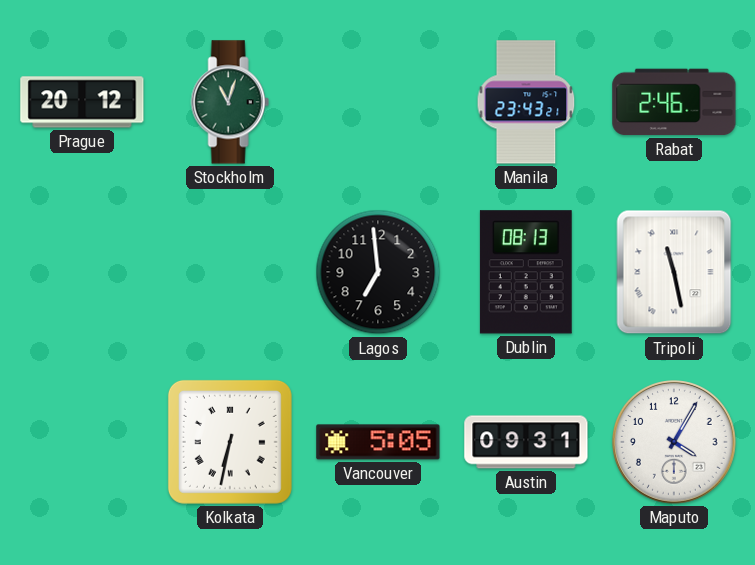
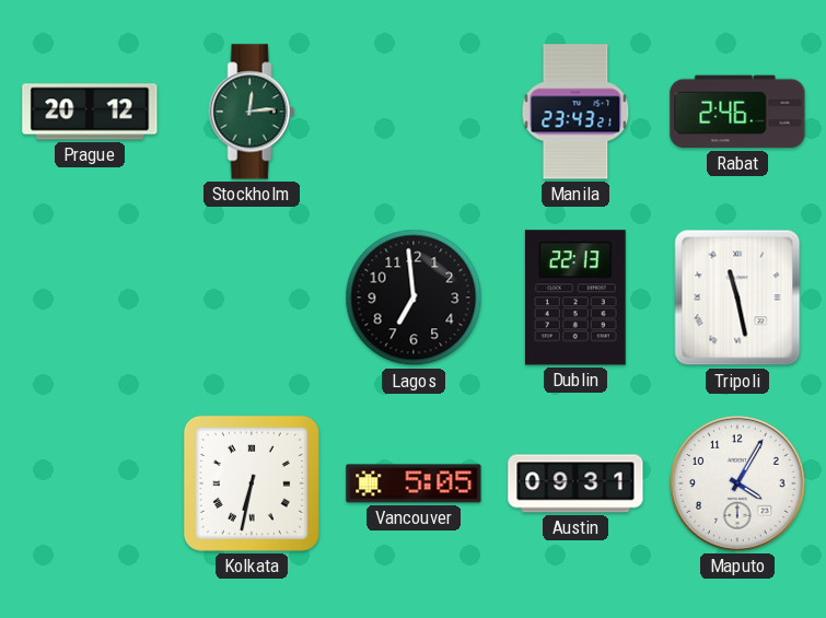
Stockholm: 11:03 -> 12:14
Dublin: 08:13 -> 22:13
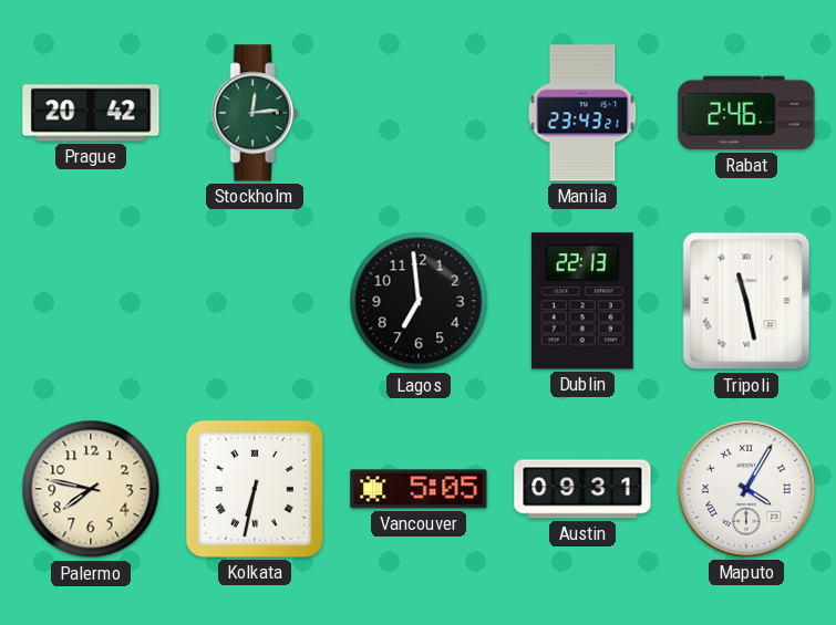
Prague: 20:12 -> 20:42
Palermo: none -> 7:47
Maputo numerals: Arabic -> Roman
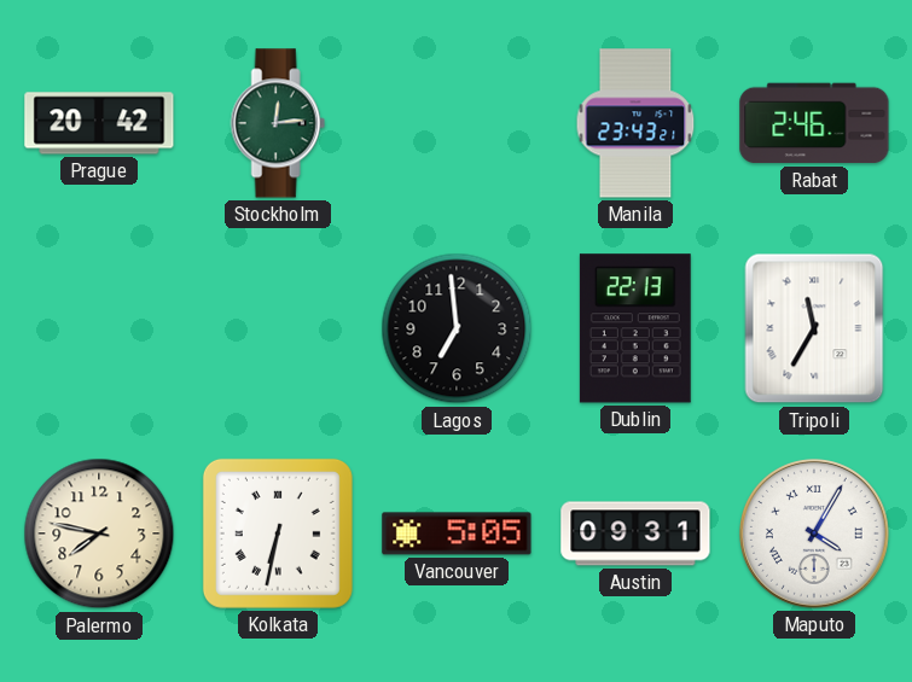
Tripoli: 11:28 -> 11:35
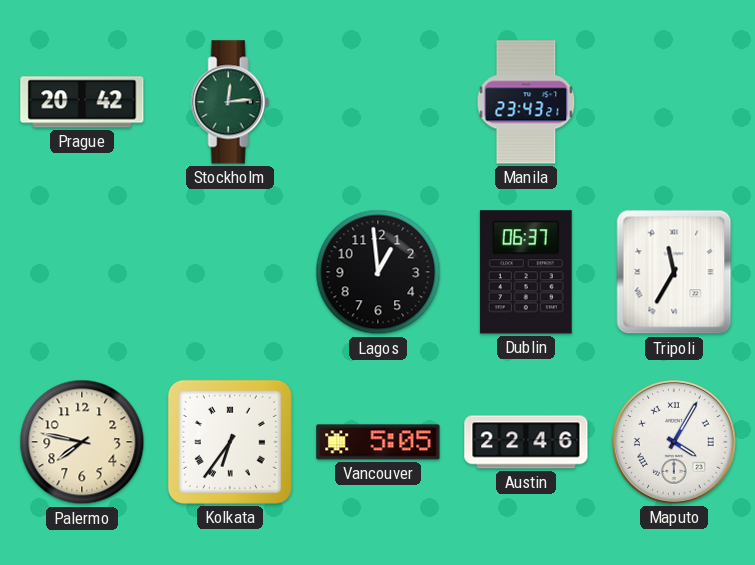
Rabat: 2:46 -> none
Lagos: 6:59 -> 12:59
Dublin: 22:13 -> 06:37
Kolkata: 6:32 -> 6:36
Austin: 09:31 -> 22:46
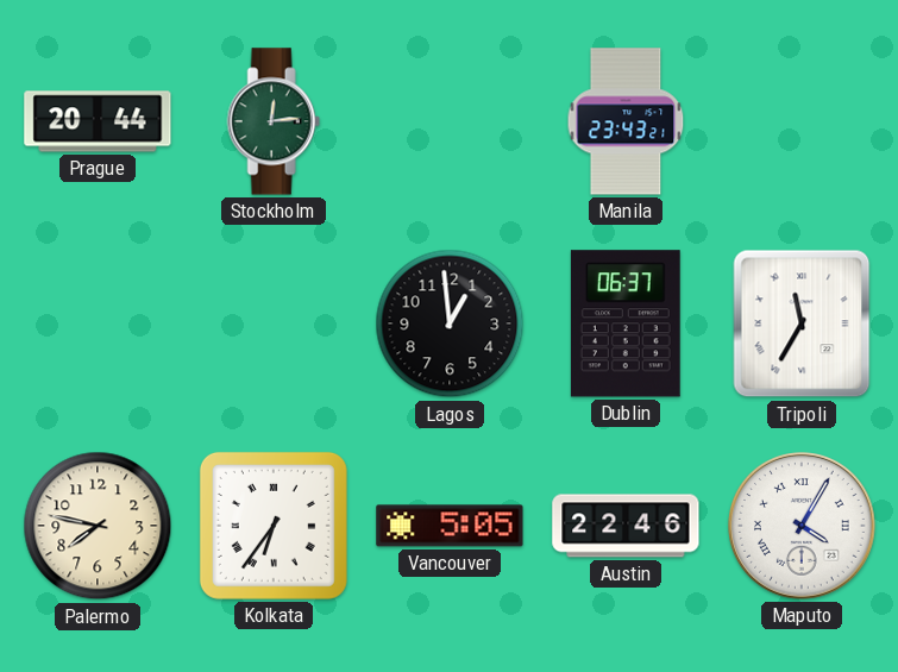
Prague: 20:42 -> 20:44
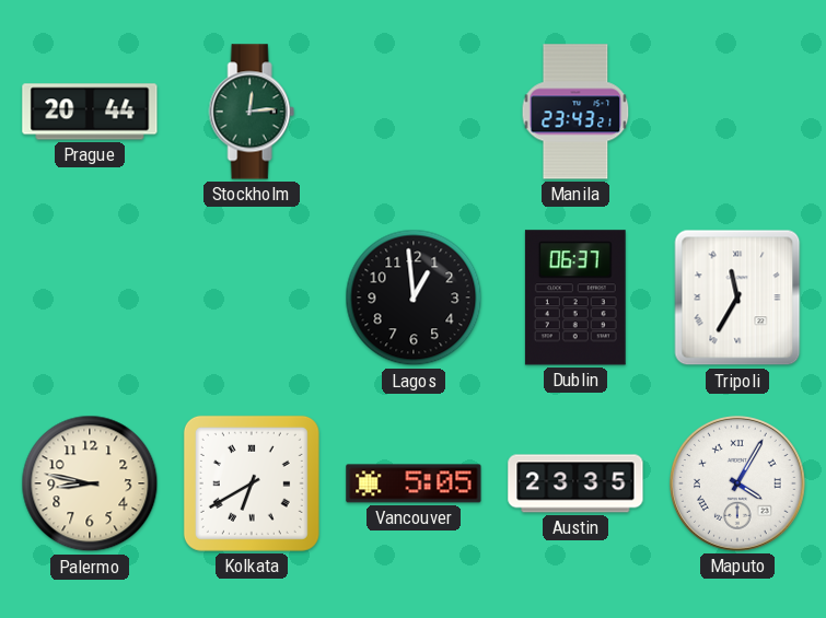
Palermo: 7:47 -> 8:47
Kolkata: 6:36 -> 6:40
Austin: 22:46 -> 23:35
